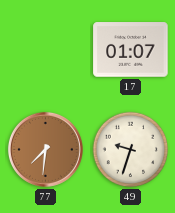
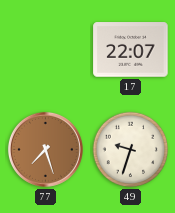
17: 01:07 -> 22:07
77: 7:31 -> 7:27
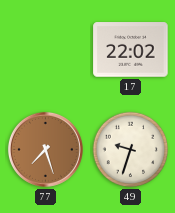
17: 22:07 -> 22:02
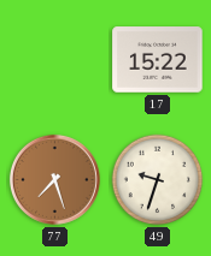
17: 22:02 -> 15:22
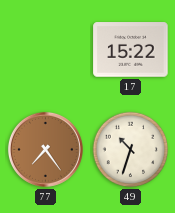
77: 7:27 -> 7:24
49: 9:33 -> 10:33
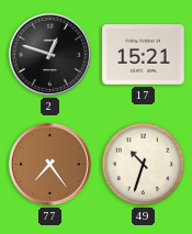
2: none -> 12:48
17: 15:22 -> 15:21
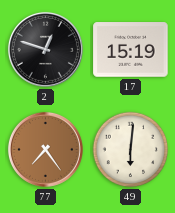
17: 15:21 -> 15:19
49: 10:33 -> 6:01
